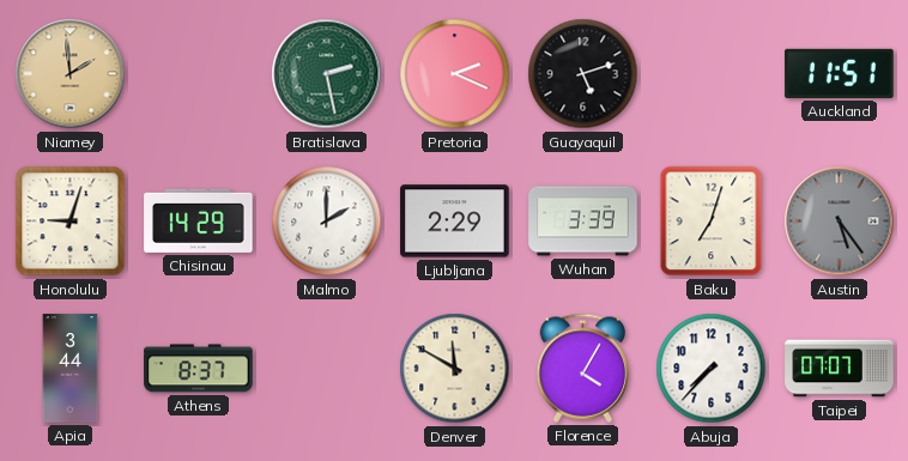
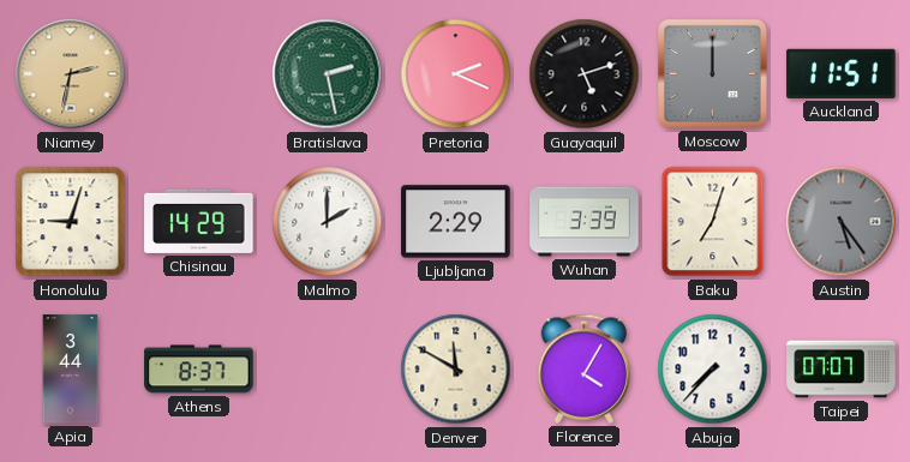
Niamey: 1:59 -> 2:32
Moscow: none -> 12:00
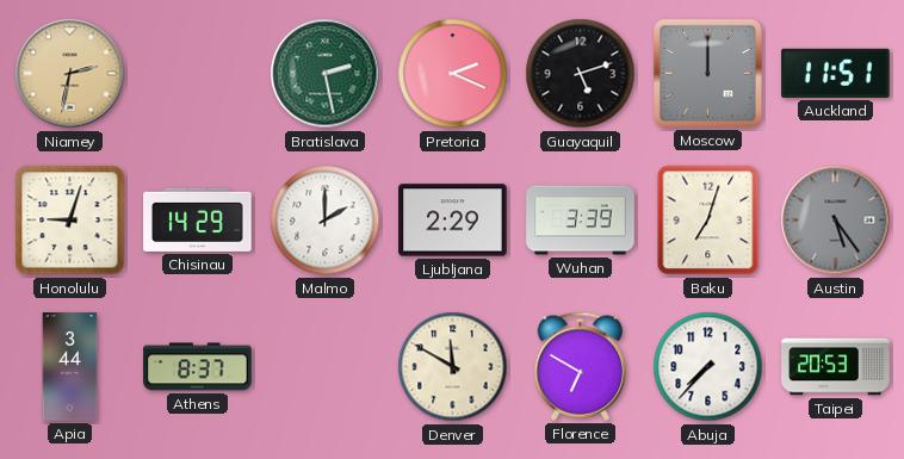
Florence: 4:05 -> 6:50
Taipei: 07:07 -> 20:53
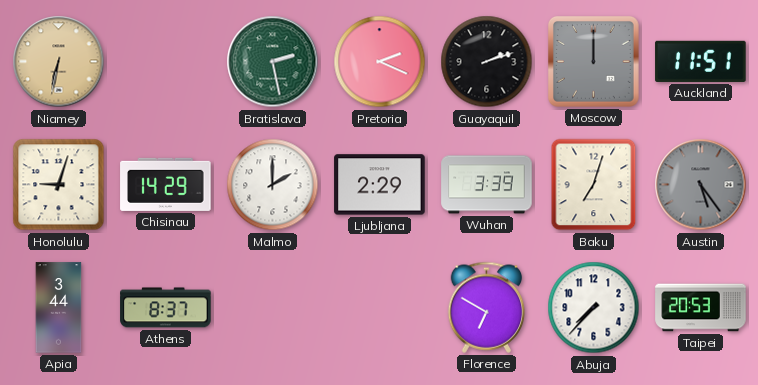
Niamey: 2:32 -> 6:32
Guayaquil: 5:12 -> 2:12
Denver: 11:50 -> none
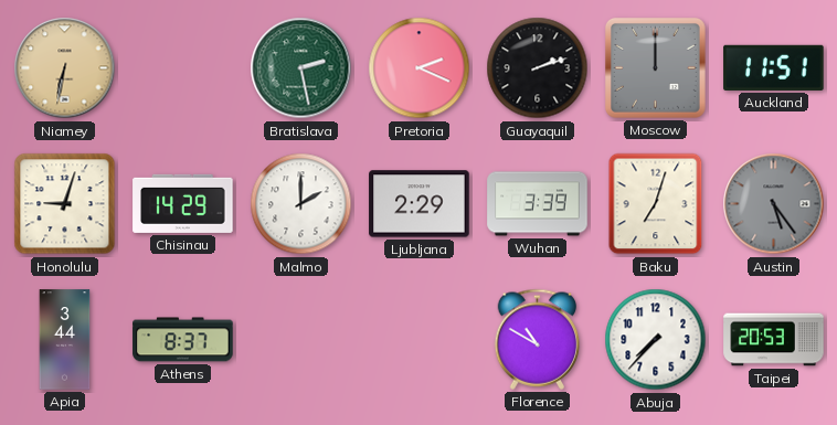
Florence: 6:50 -> 10:50
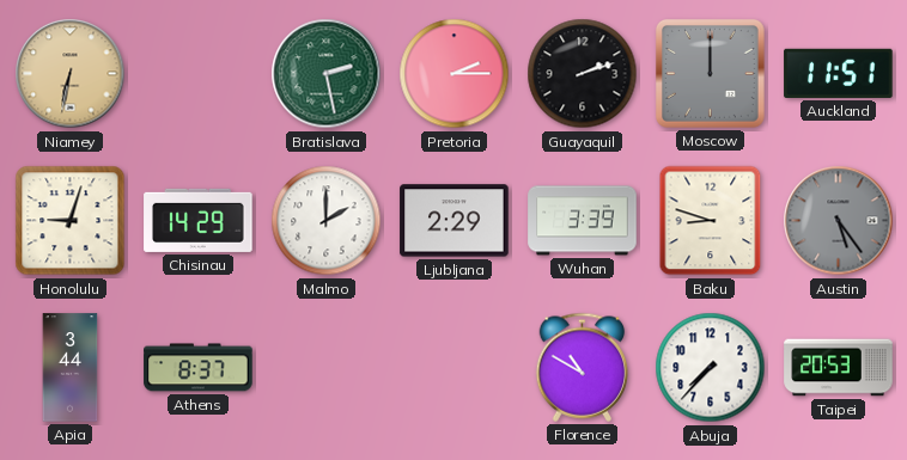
Pretoria: 2:19 -> 2:15
Baku: 7:03 -> 8:48
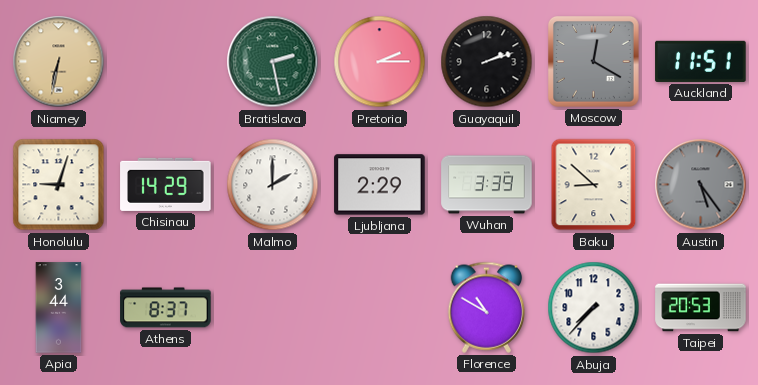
Moscow: 12:00 -> 12:20
Baku: 8:48 -> 8:52
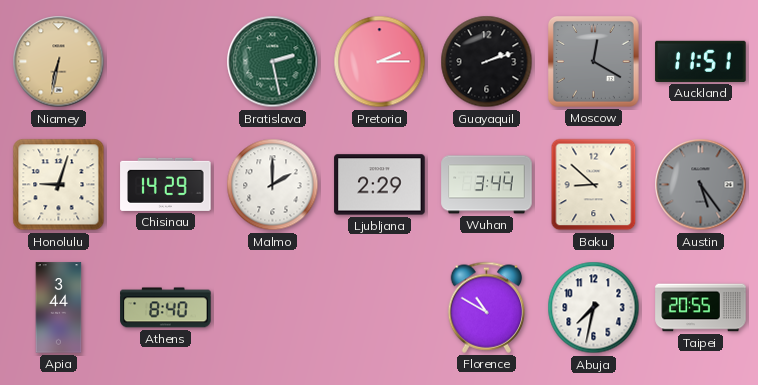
Wuhan: 3:39 -> 3:44
Athens: 8:37 -> 8:40
Abuja: 7:37 -> 7:32
Taipei: 20:53 -> 20:55
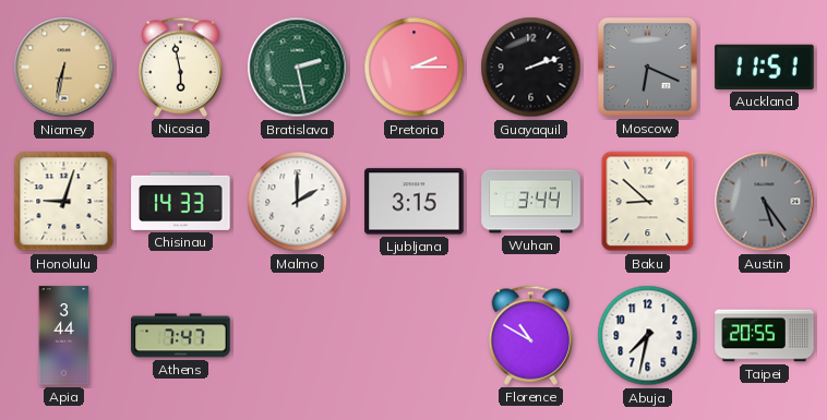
Nicosia: none -> 5:58
Moscow: 12:20 -> 6:19
Chisinau: 14:29 -> 14:33
Ljubljana: 2:29 -> 3:15
Athens: 8:40 -> 7:47
